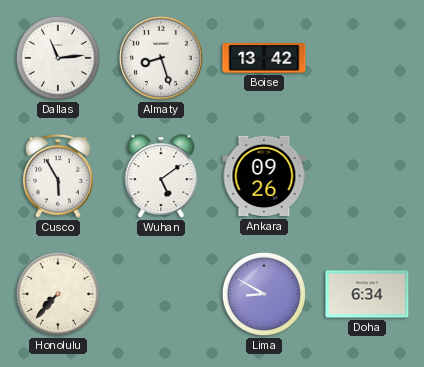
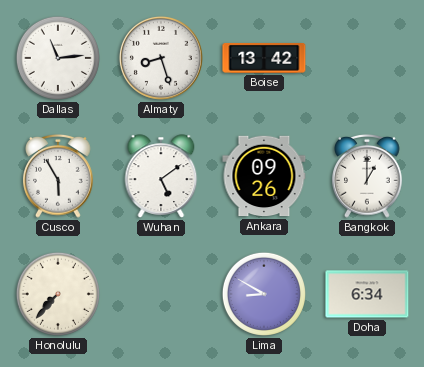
Bangkok: none -> 1:00
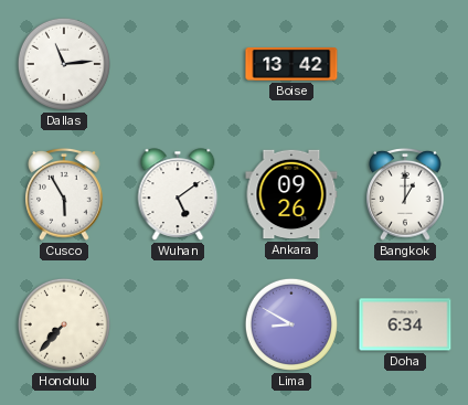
Almaty: 8:27 -> none
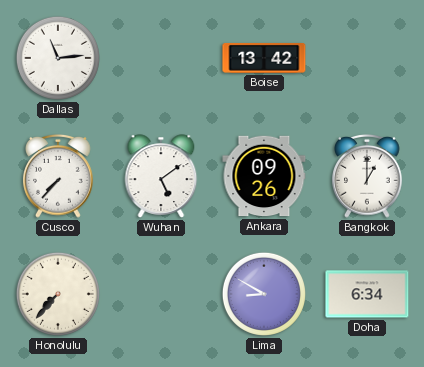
Cusco: 5:55 -> 7:37
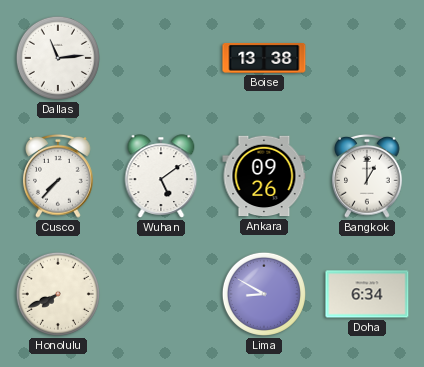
Boise: 13:42 -> 13:38
Honolulu: 7:37 -> 7:41
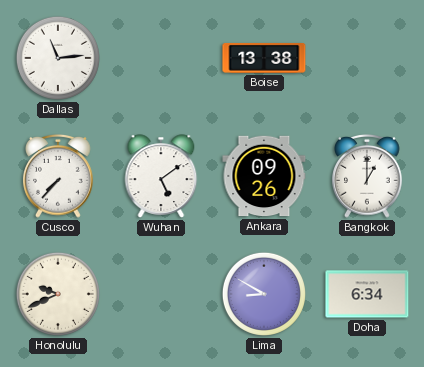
Honolulu: 7:41 -> 9:41
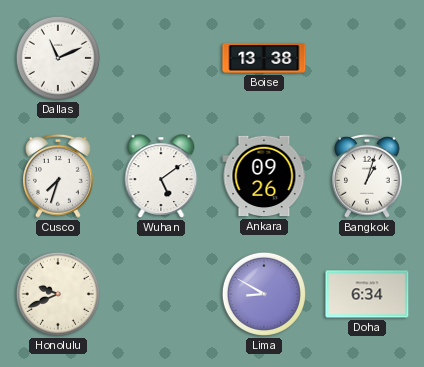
Dallas: 11:14 -> 11:11
Cusco: 7:37 -> 7:33
Bangkok: 1:00 -> 1:03
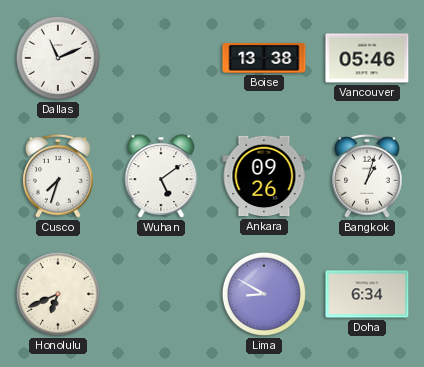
Vancouver: none -> 05:46
Honolulu: 9:41 -> 6:41
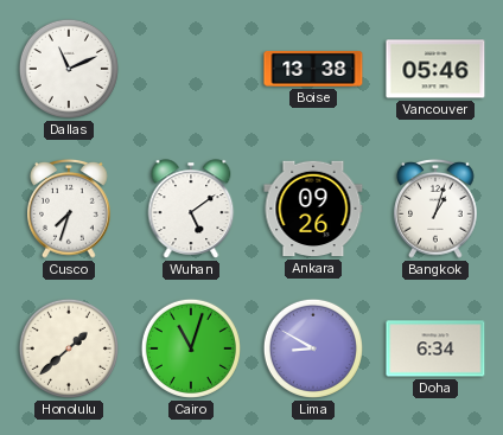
Honolulu: 6:41 -> 1:38
Cairo: none -> 11:03
